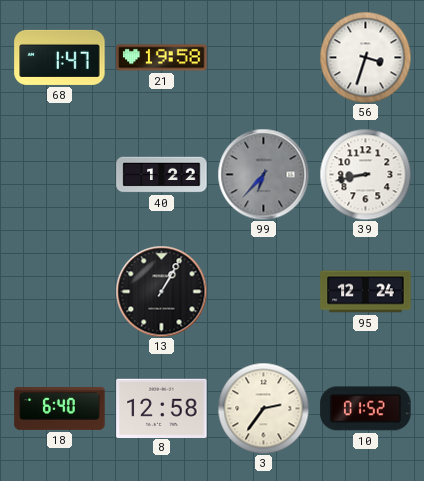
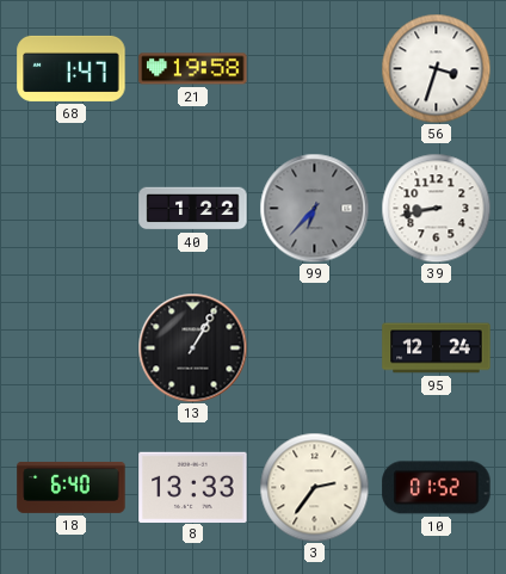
8: 12:58 -> 13:33
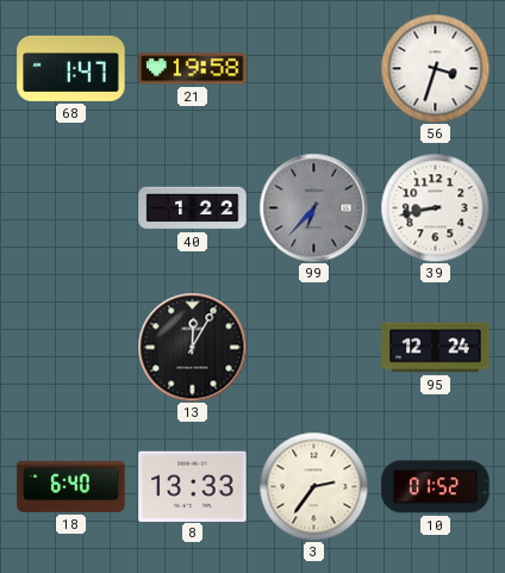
13: 1:05 -> 12:05
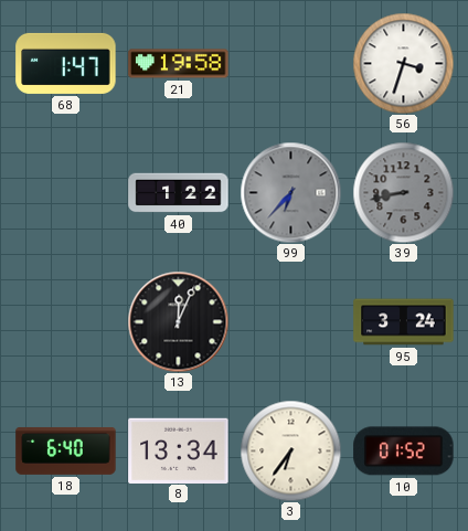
39 dial: white -> grey
13: 12:05 -> 12:04
95: 12:24 -> 3:24
8: 13:33 -> 13:34
3: 2:36 -> 6:36
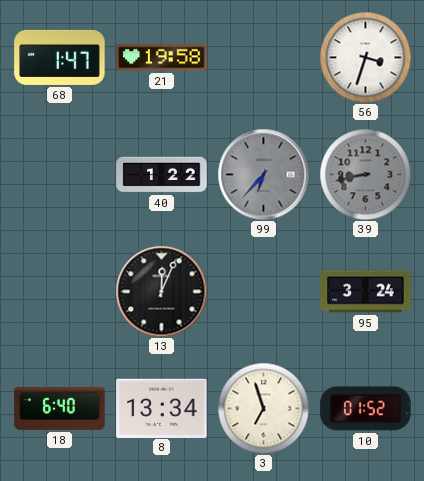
3: 6:36 -> 6:57
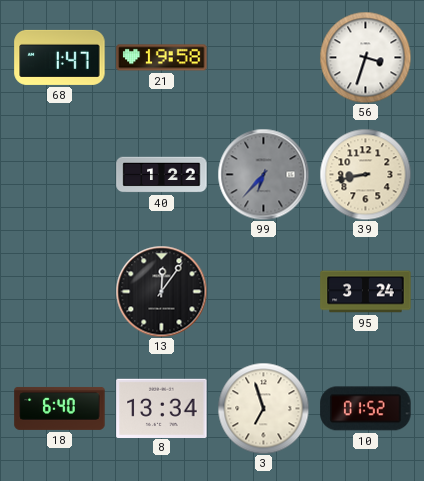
39 dial: grey -> cream
13: 12:04 -> 12:06
